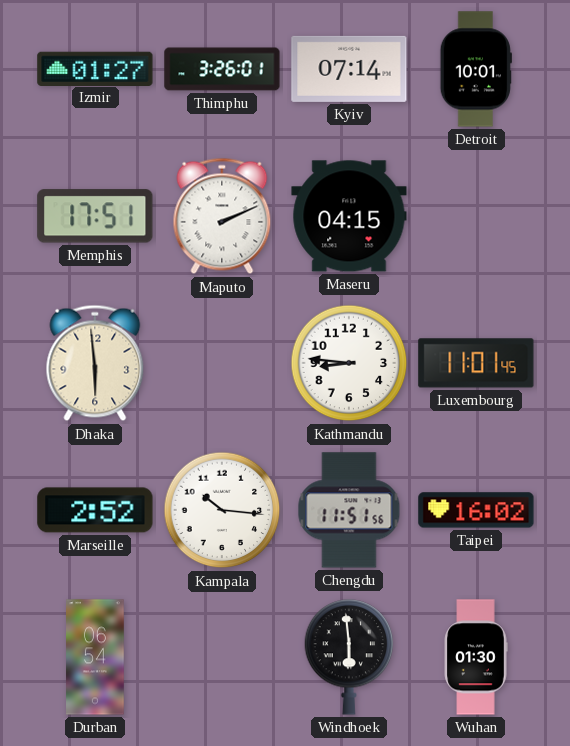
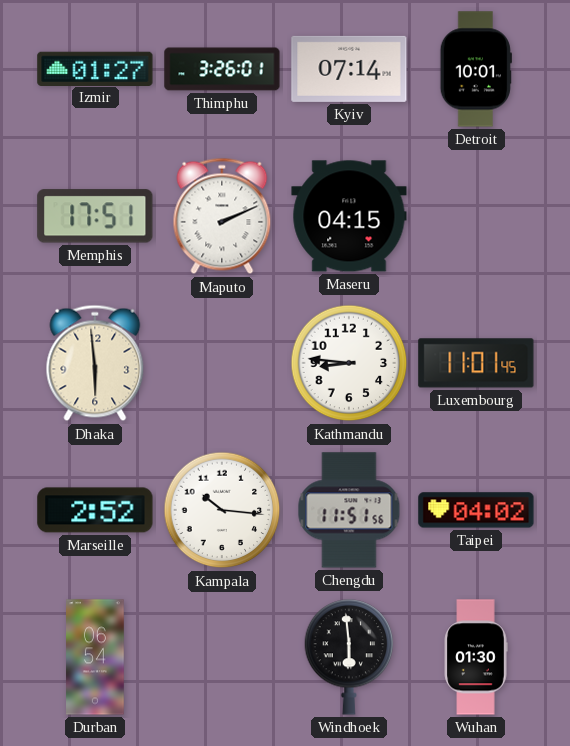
Taipei: 16:02 -> 04:02
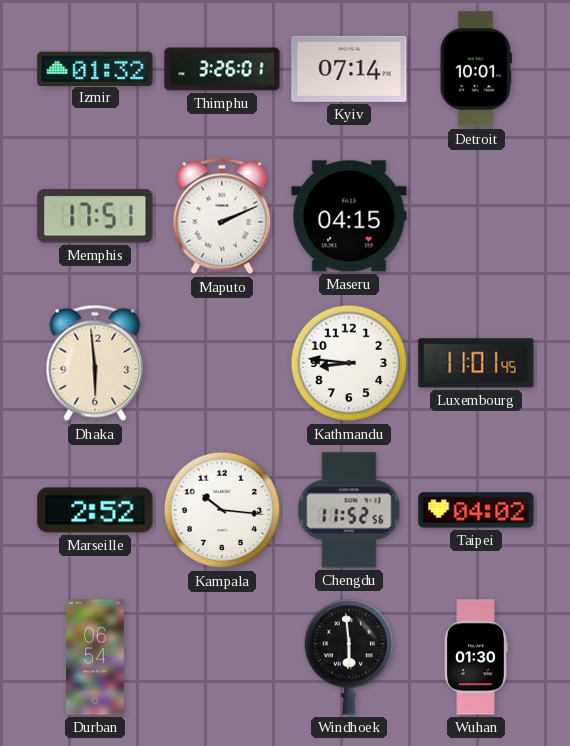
Izmir: 01:27 -> 01:32
Chengdu: 11:51 -> 11:52
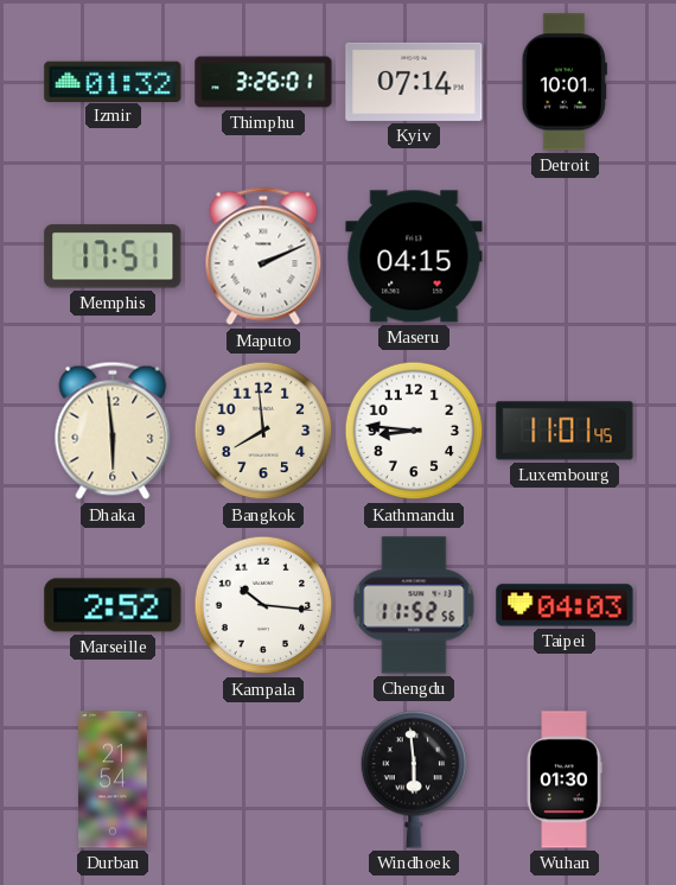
Bangkok: none -> 7:59
Taipei: 04:02 -> 04:03
Durban: 06:54 -> 21:54
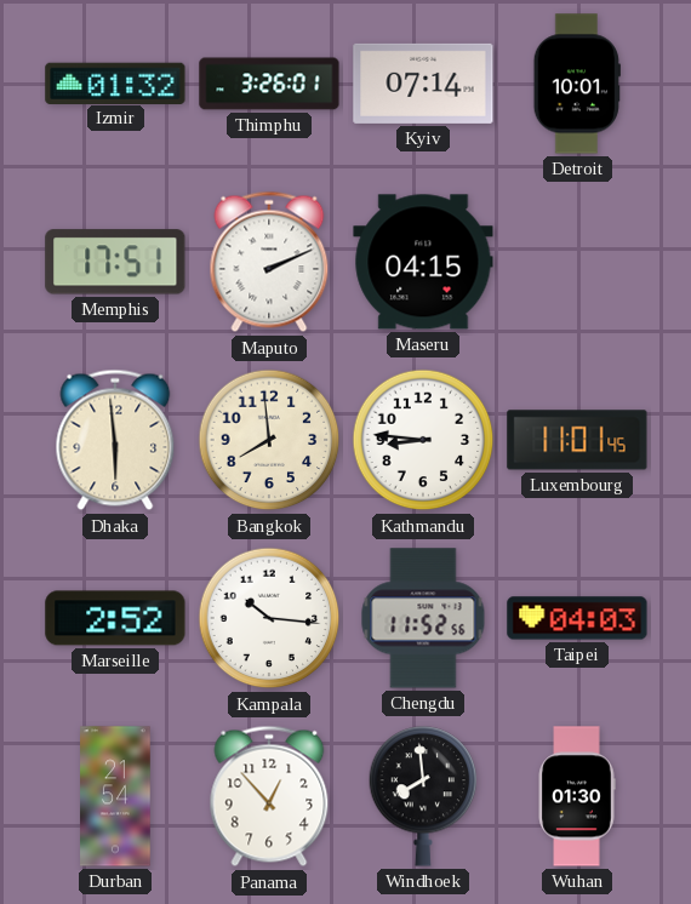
Panama: none -> 12:53
Windhoek: 5:59 -> 7:59
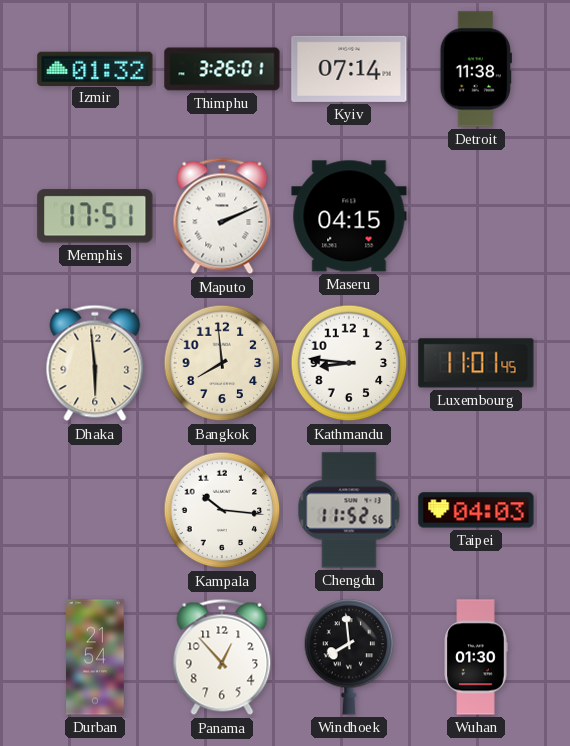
Detroit: 10:01 -> 11:38
Marseille: 2:52 -> none
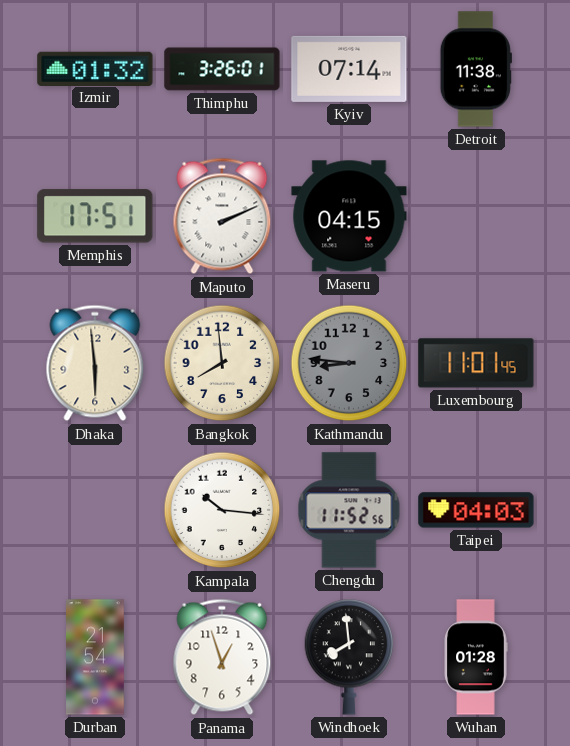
Kathmandu dial: white -> grey
Panama: 12:53 -> 12:57
Wuhan: 01:30 -> 01:28
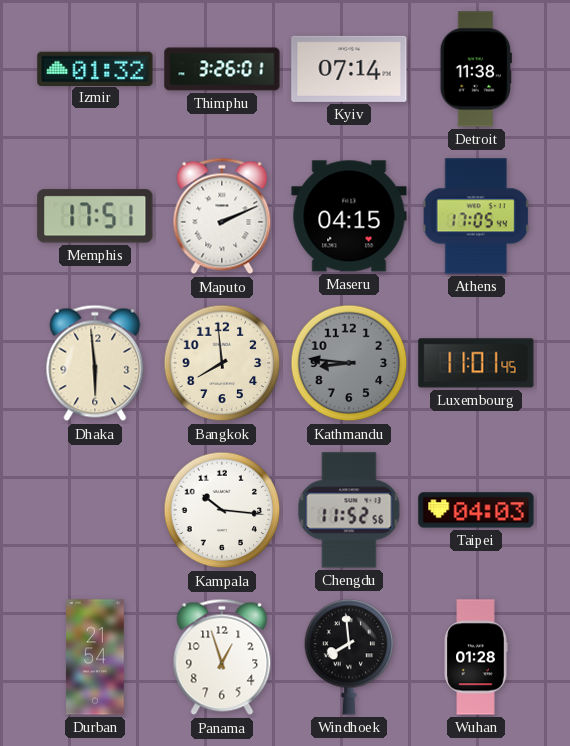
Athens: none -> 17:05
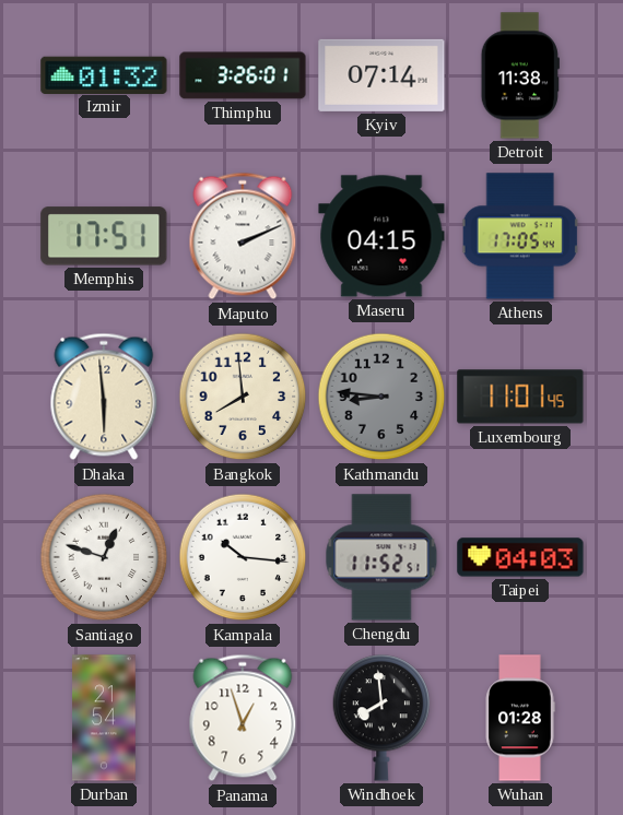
Santiago: none -> 12:48
Chengdu: 11:52:56 -> 11:52:51
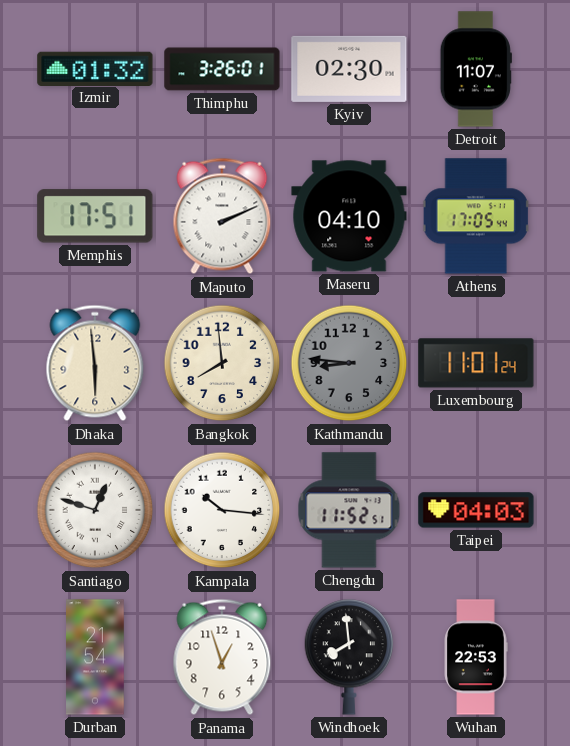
Kyiv: 07:14 -> 02:30
Detroit: 11:38 -> 11:07
Maseru: 04:15 -> 04:10
Luxembourg: 11:01:45 -> 11:01:24
Wuhan: 01:28 -> 22:53
